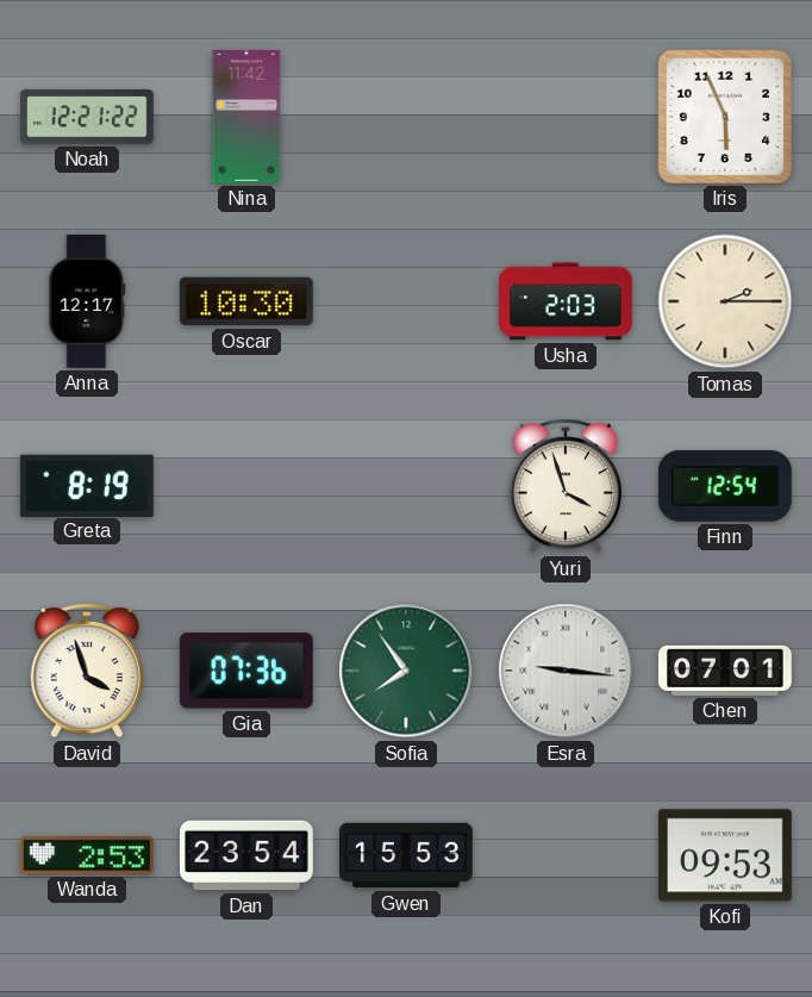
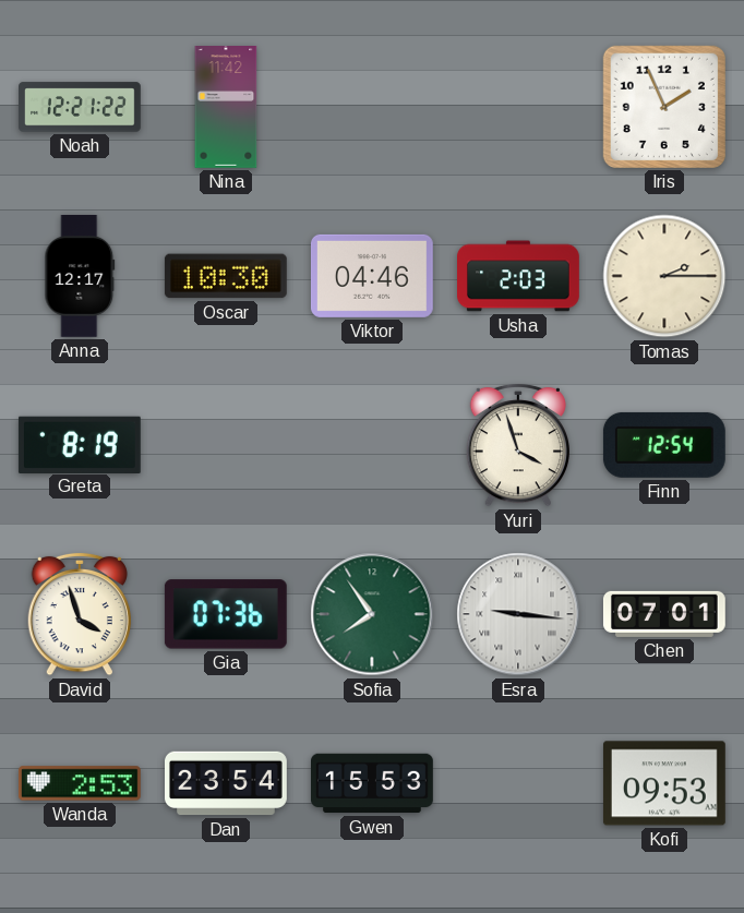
Iris: 5:56 -> 1:56
Viktor: none -> 04:46
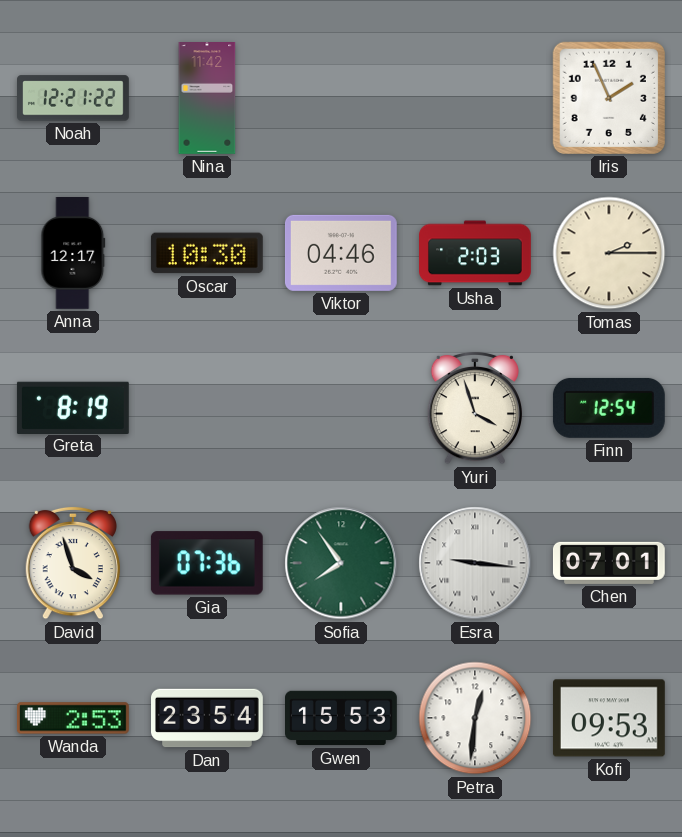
Petra: none -> 12:31
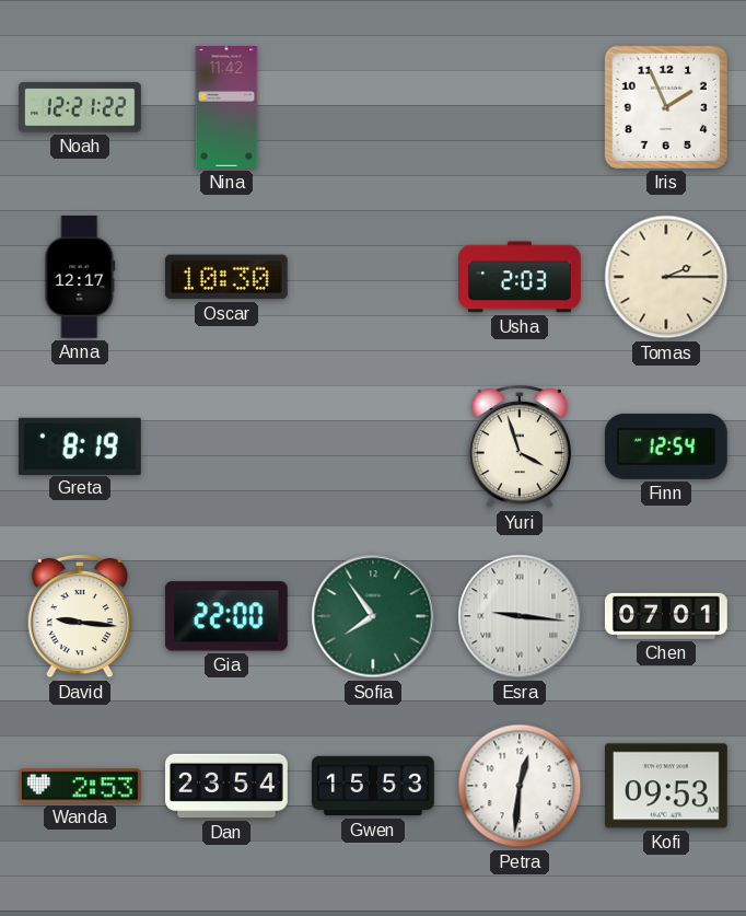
Viktor: 04:46 -> none
David: 3:57 -> 9:16
Gia: 07:36 -> 22:00
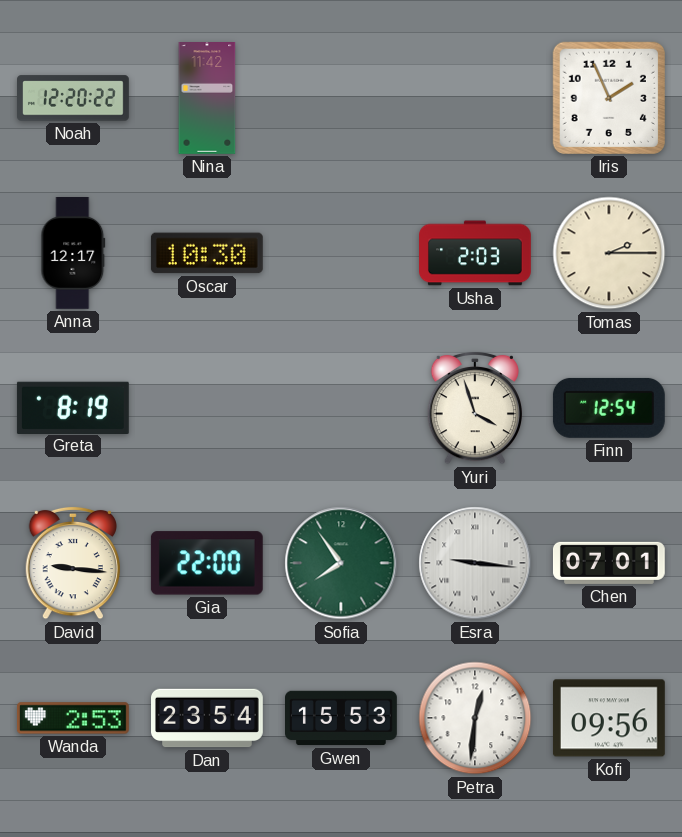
Noah: 12:21 -> 12:20
Kofi: 09:53 -> 09:56
